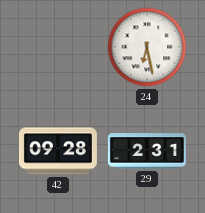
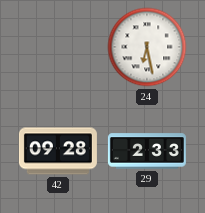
29: 2:31 -> 2:33
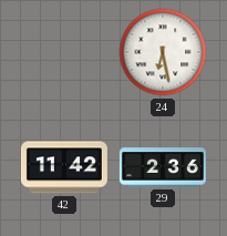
42: 09:28 -> 11:42
29: 2:33 -> 2:36
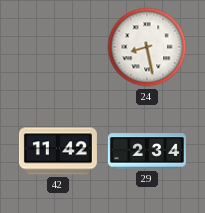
24: 6:28 -> 8:28
29: 2:36 -> 2:34
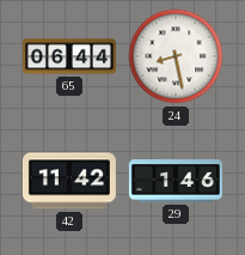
65: none -> 06:44
29: 2:34 -> 1:46
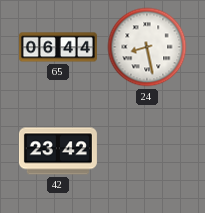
42: 11:42 -> 23:42
29: 1:46 -> none
